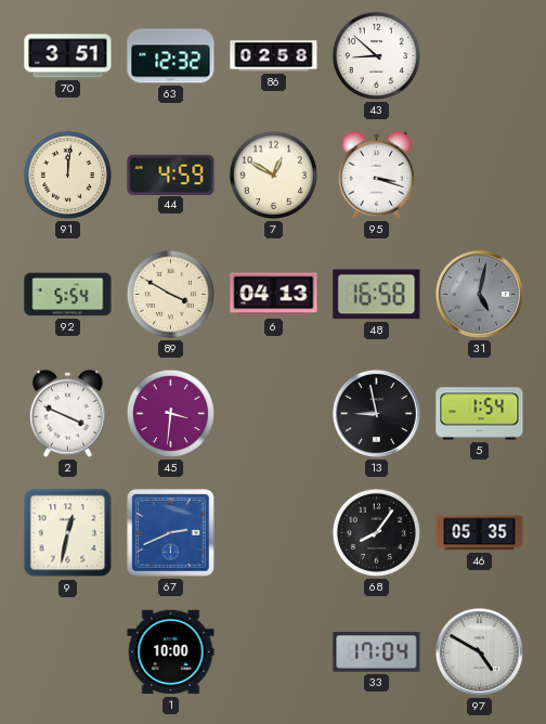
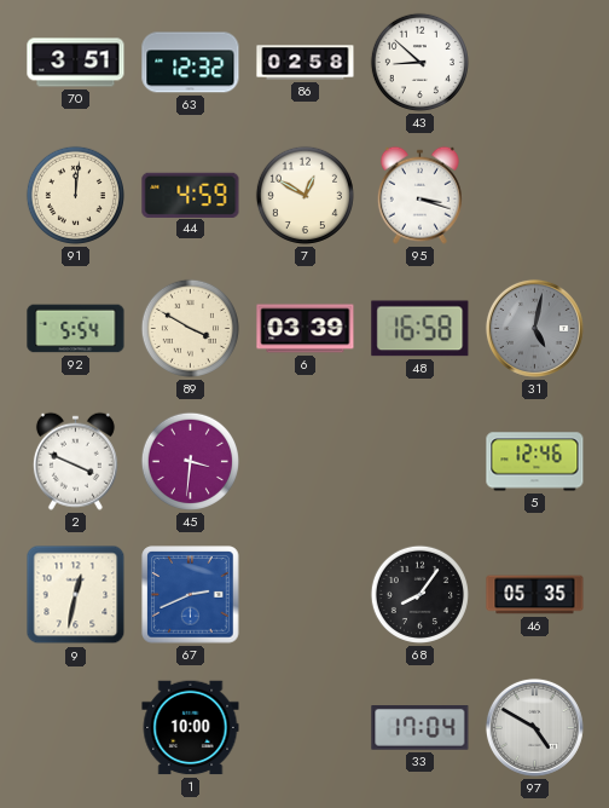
6: 04:13 -> 03:39
13: 8:58 -> none
5: 1:54 -> 12:46
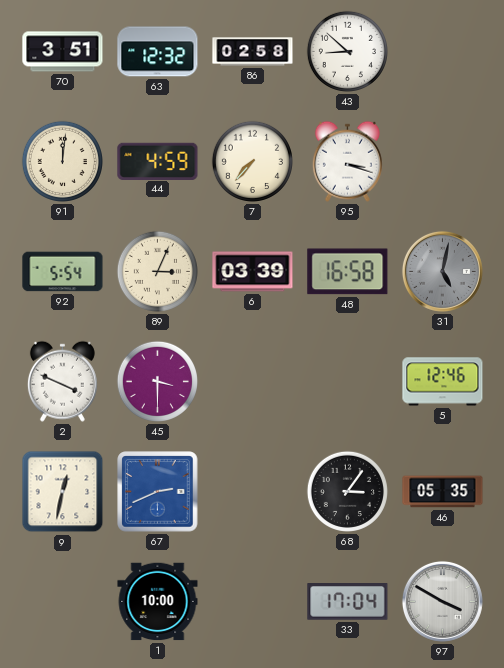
7: 12:50 -> 7:37
89: 3:50 -> 3:04
45: 3:31 -> 3:30
68: 8:06 -> 3:06
97: 4:50 -> 3:50
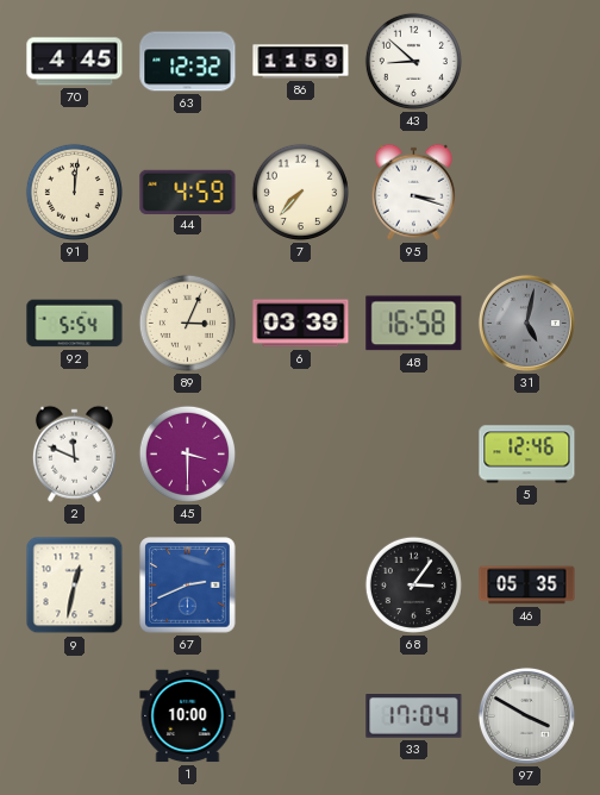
70: 3:51 -> 4:45
86: 02:58 -> 11:59
2: 3:49 -> 11:49
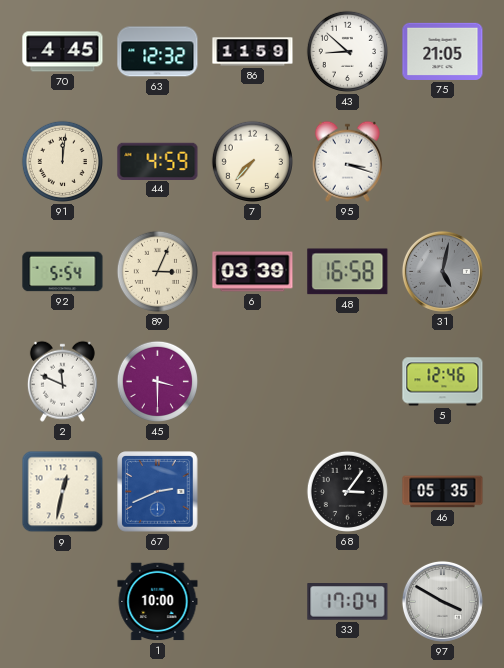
75: none -> 21:05
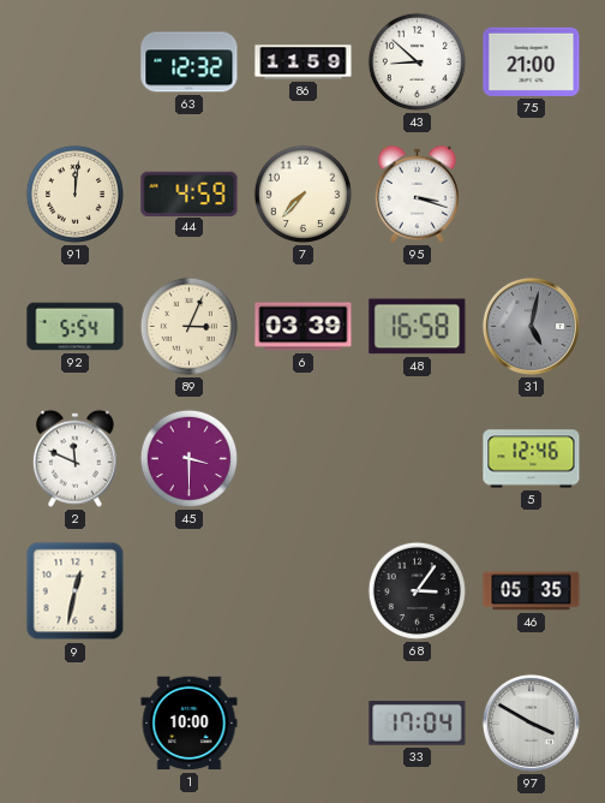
70: 4:45 -> none
75: 21:05 -> 21:00
67: 2:41 -> none
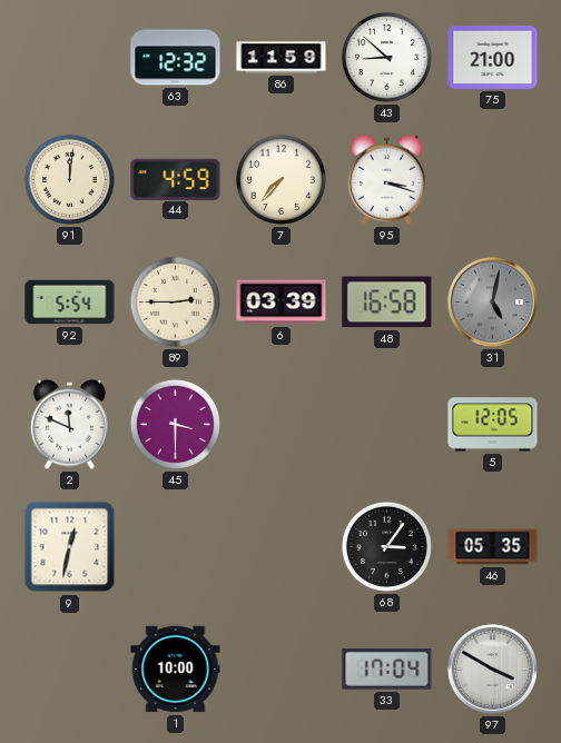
89: 3:04 -> 2:45
5: 12:46 -> 12:05
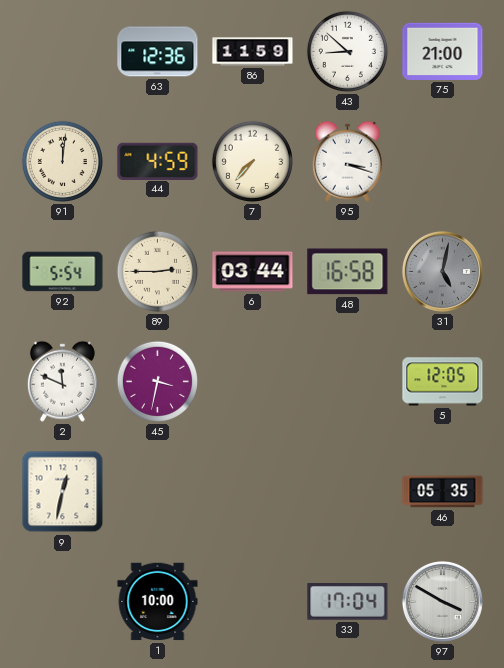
63: 12:32 -> 12:36
6: 03:39 -> 03:44
45: 3:30 -> 3:32
68: 3:06 -> none
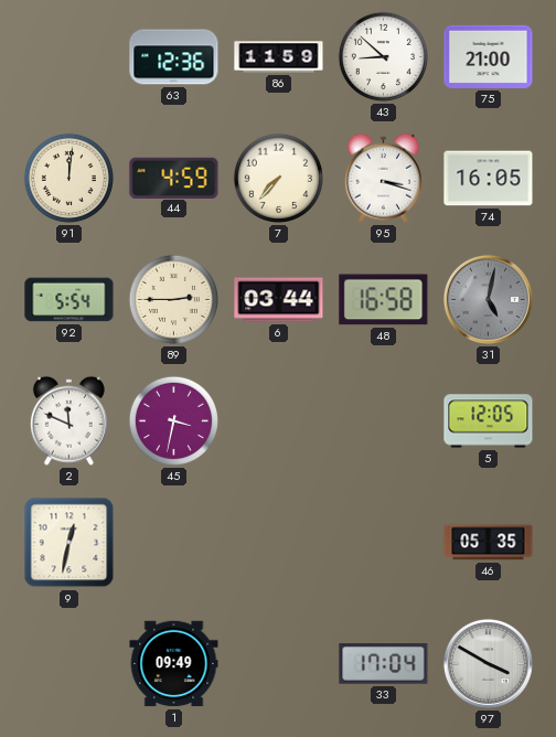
74: none -> 16:05
1: 10:00 -> 09:49
